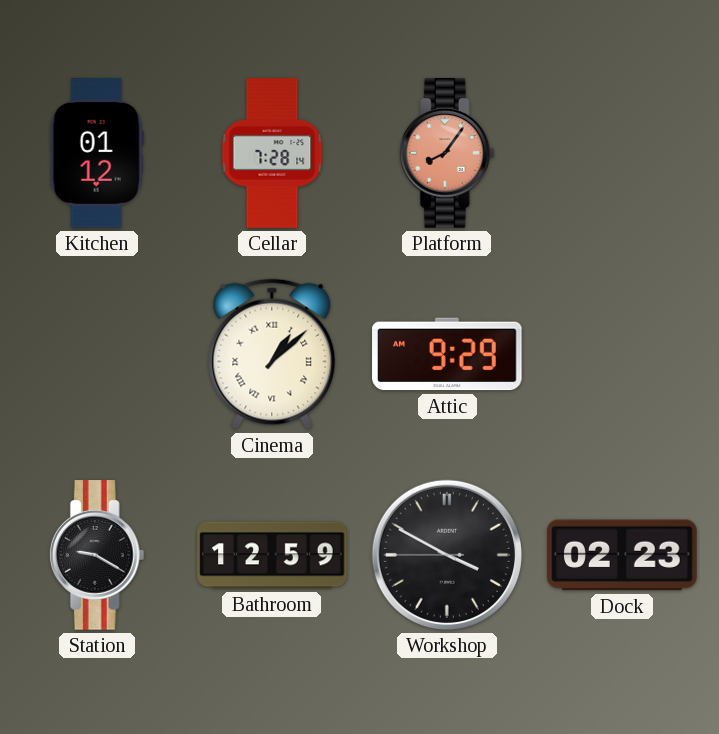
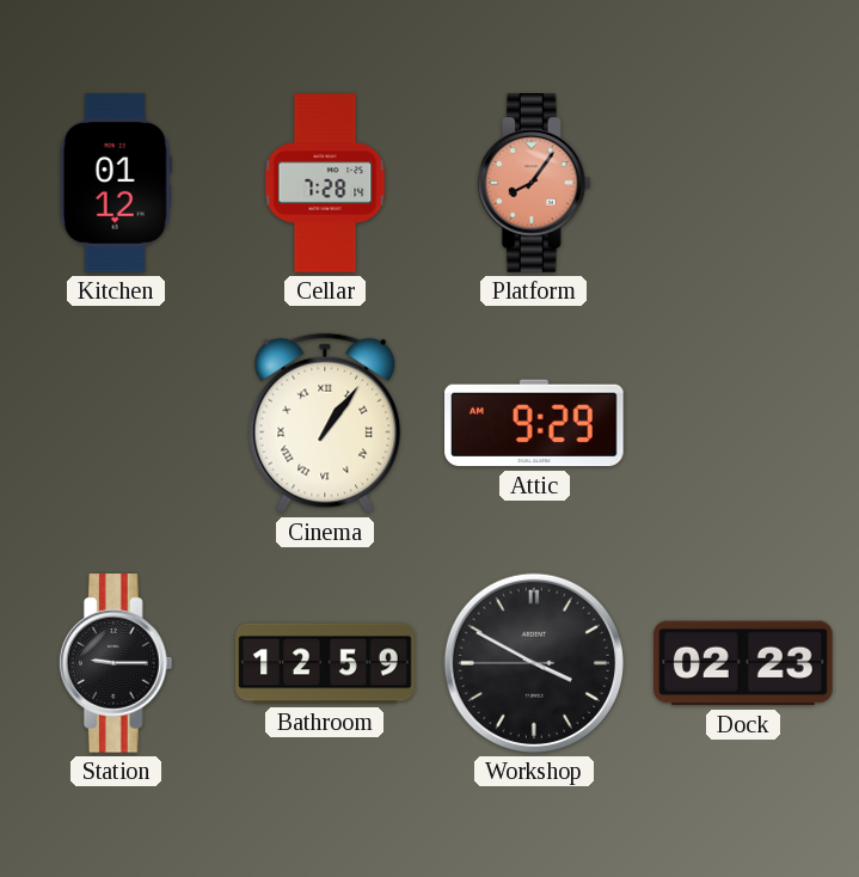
Cinema: 1:08 -> 1:06
Station: 9:20 -> 9:15
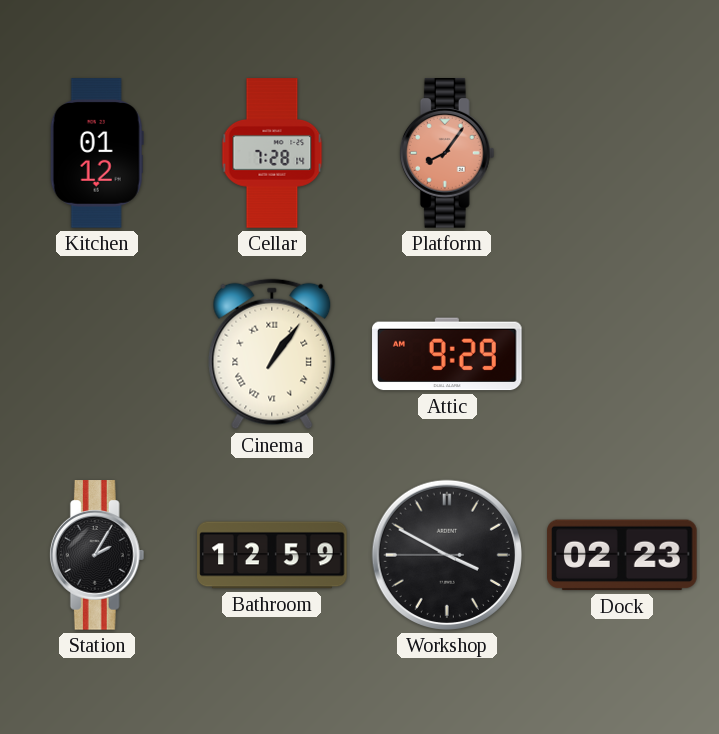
Station: 9:15 -> 2:05
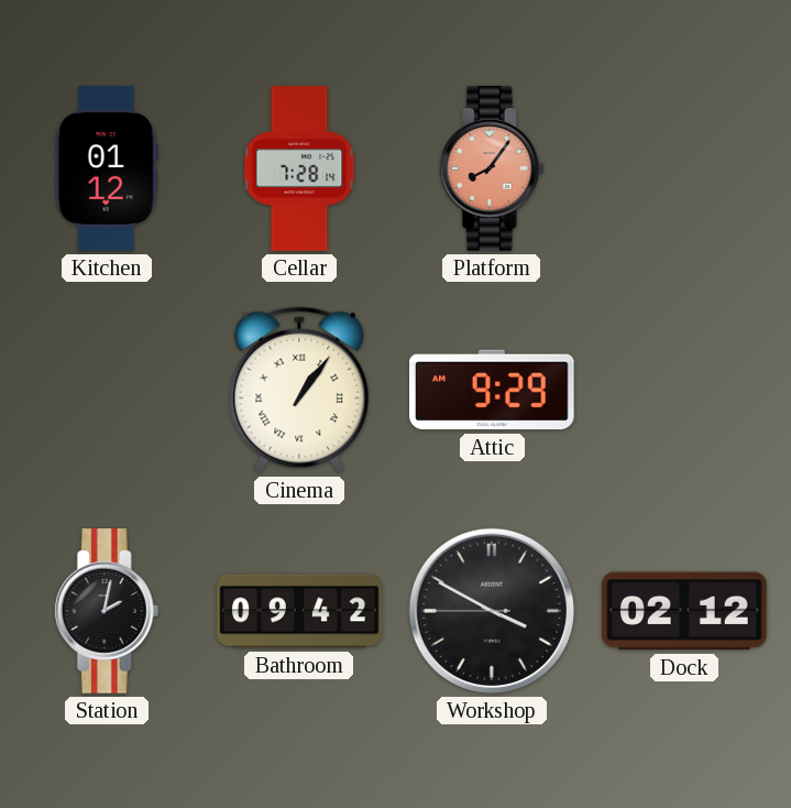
Station: 2:05 -> 2:02
Bathroom: 12:59 -> 09:42
Dock: 02:23 -> 02:12
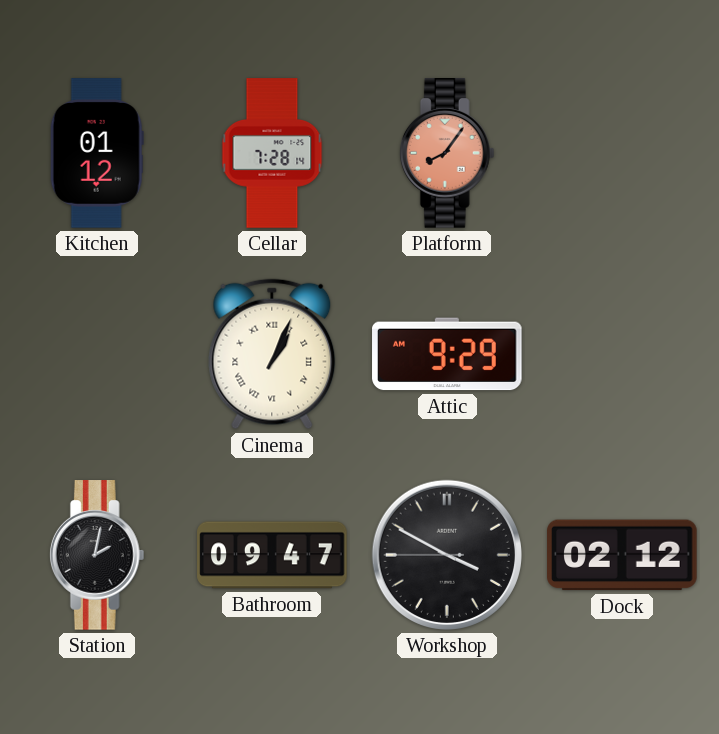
Cinema: 1:06 -> 1:04
Bathroom: 09:42 -> 09:47
